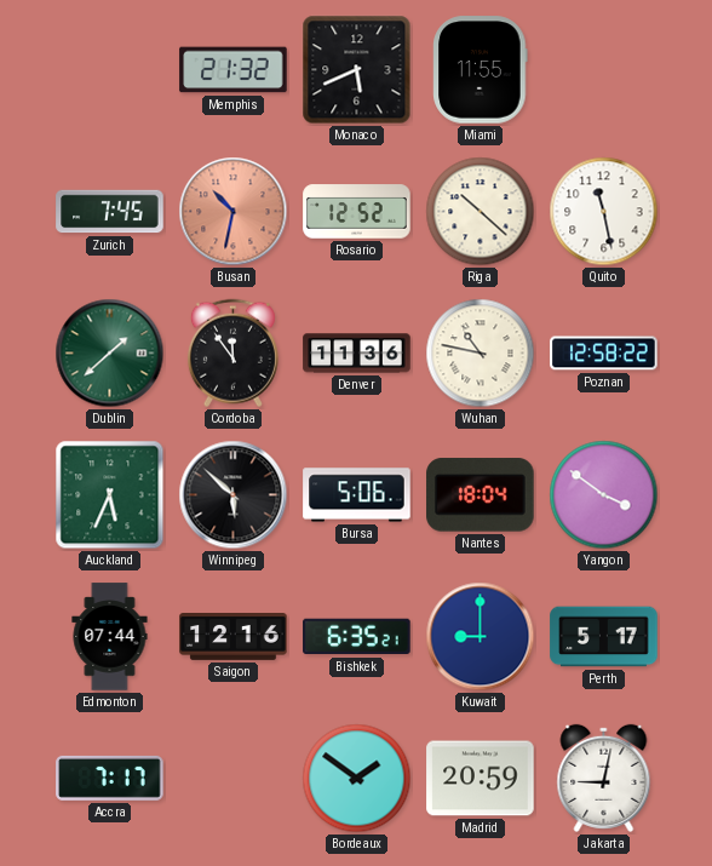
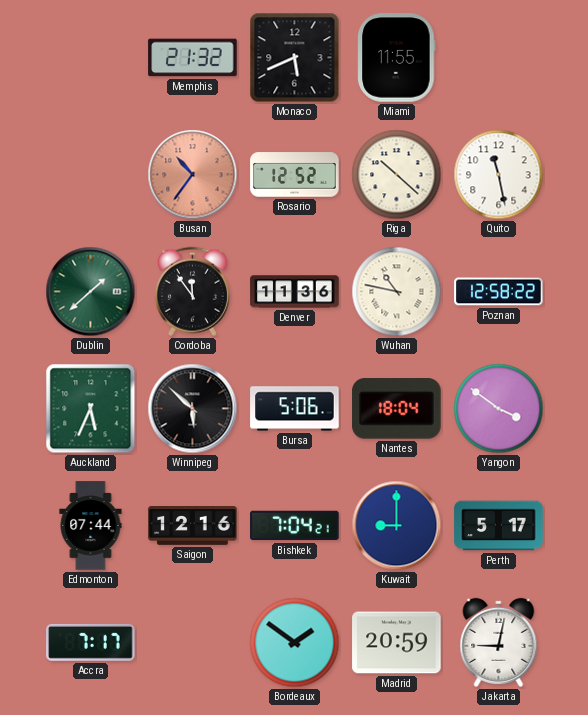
Zurich: 7:45 -> none
Busan: 10:32 -> 10:36
Bishkek: 6:35 -> 7:04
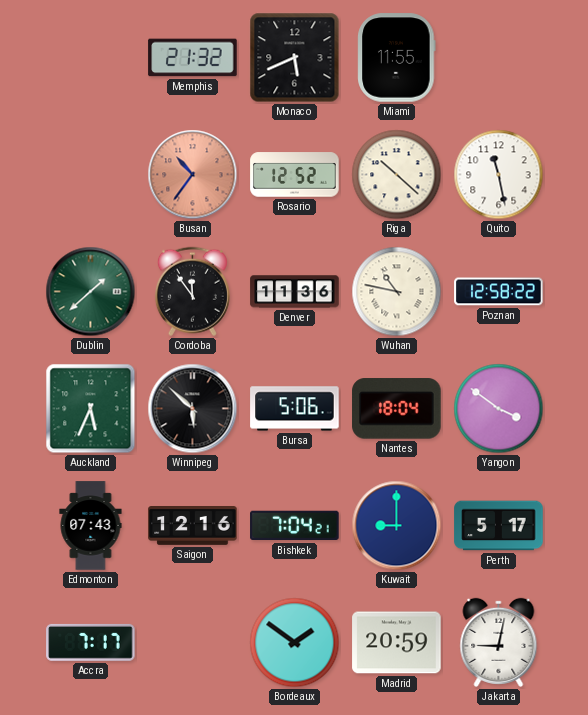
Edmonton: 07:44 -> 07:43
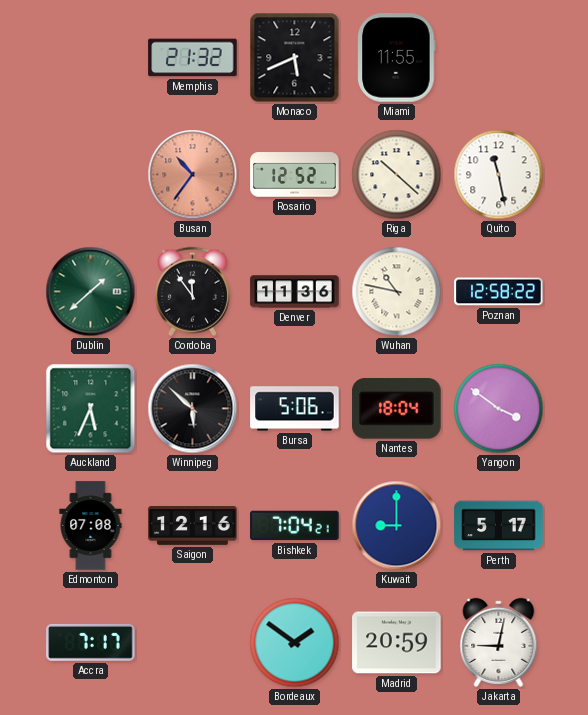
Edmonton: 07:43 -> 07:08
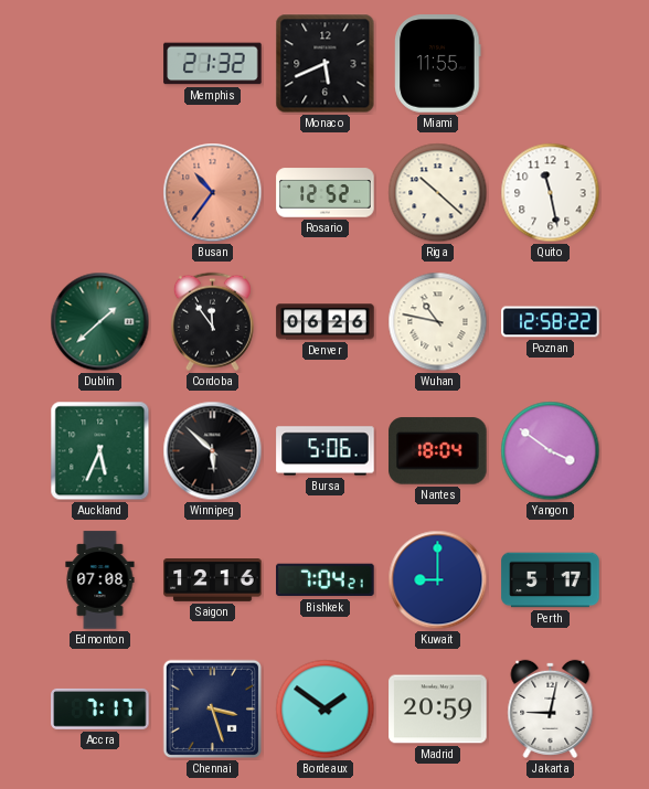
Denver: 11:36 -> 06:26
Chennai: none -> 3:27
